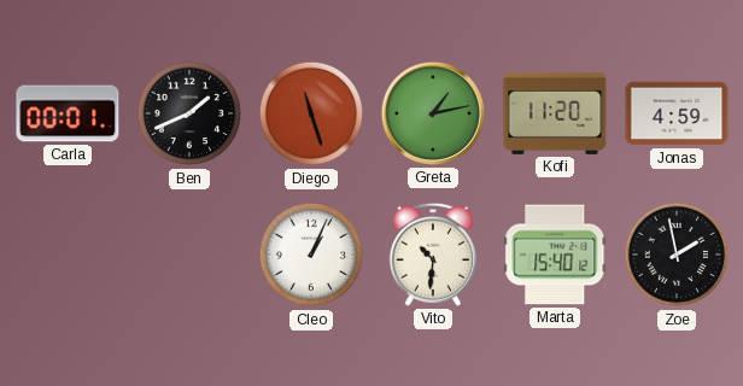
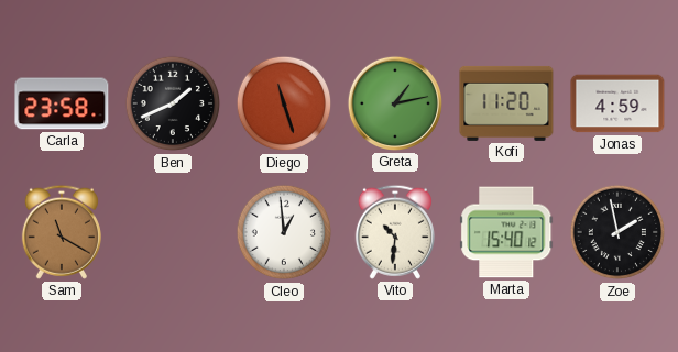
Carla: 00:01 -> 23:58
Sam: none -> 11:20
Cleo: 1:04 -> 12:59
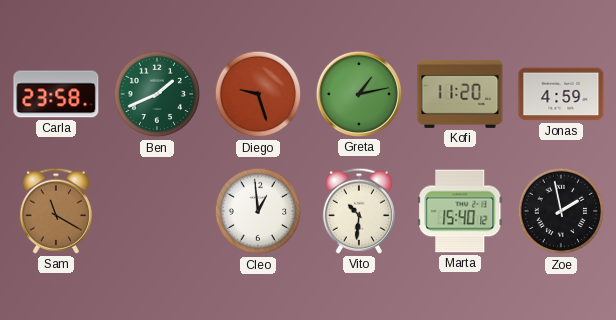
Ben dial: black -> green
Diego: 11:27 -> 9:27
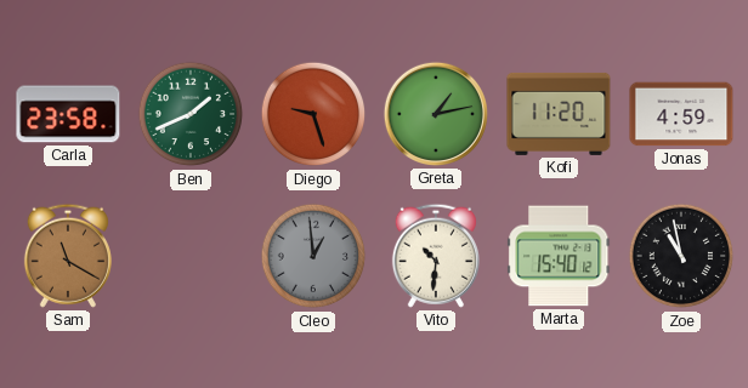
Cleo dial: white -> grey
Zoe: 1:58 -> 10:58
